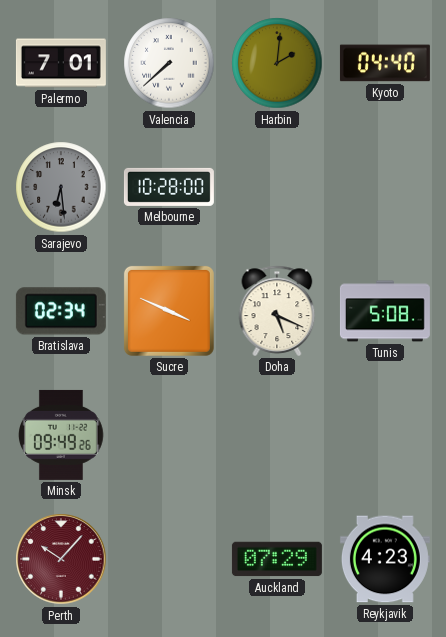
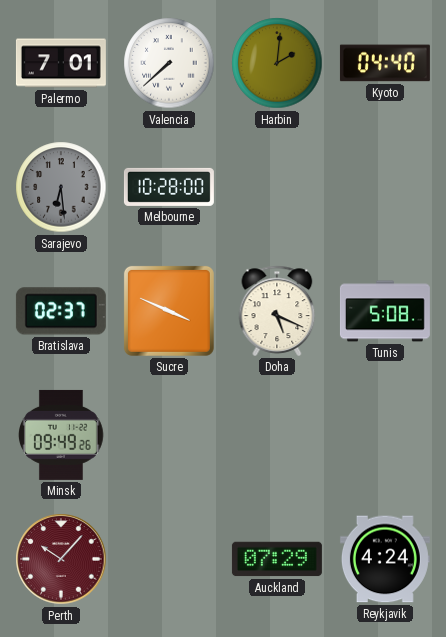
Bratislava: 02:34 -> 02:37
Reykjavik: 4:23 -> 4:24
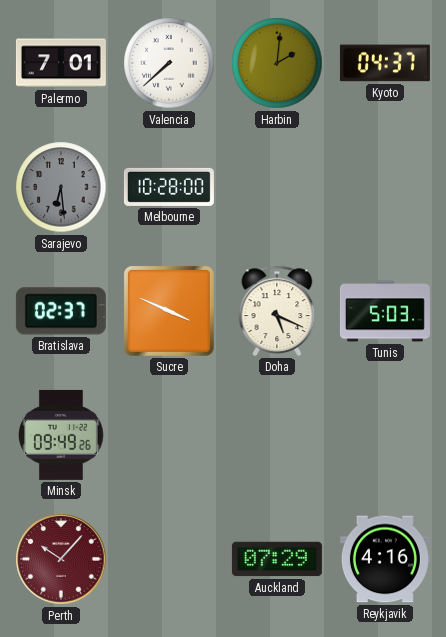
Kyoto: 04:40 -> 04:37
Tunis: 5:08 -> 5:03
Reykjavik: 4:24 -> 4:16
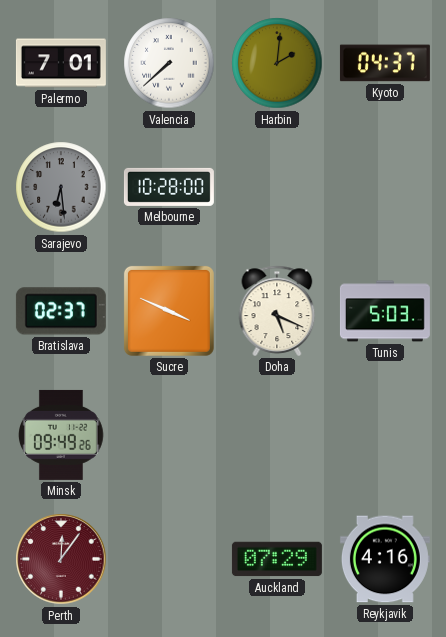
Perth: 10:07 -> 12:06
